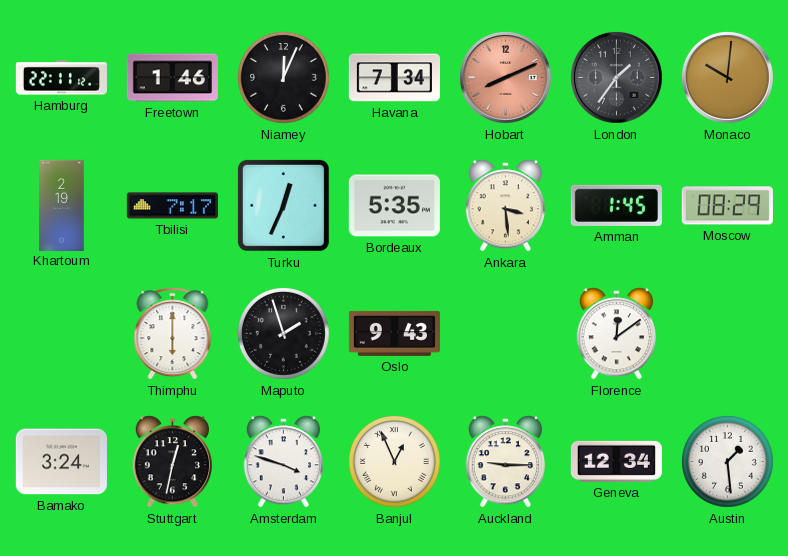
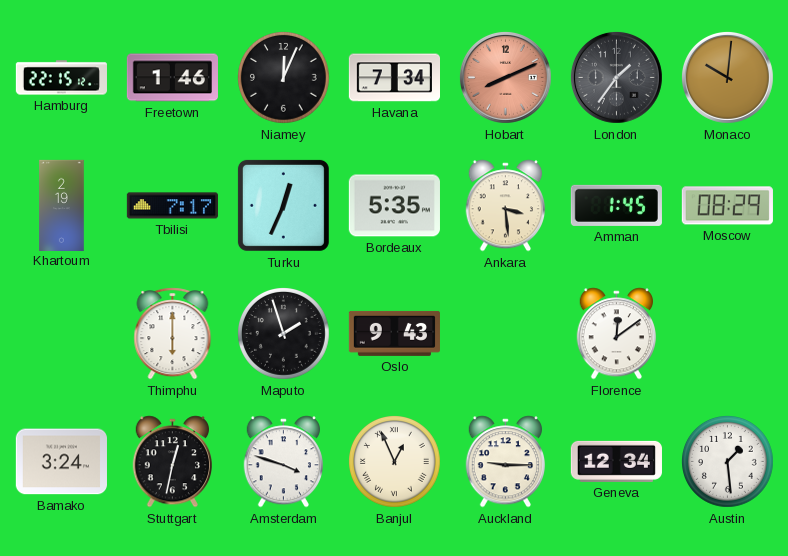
Hamburg: 22:11 -> 22:15
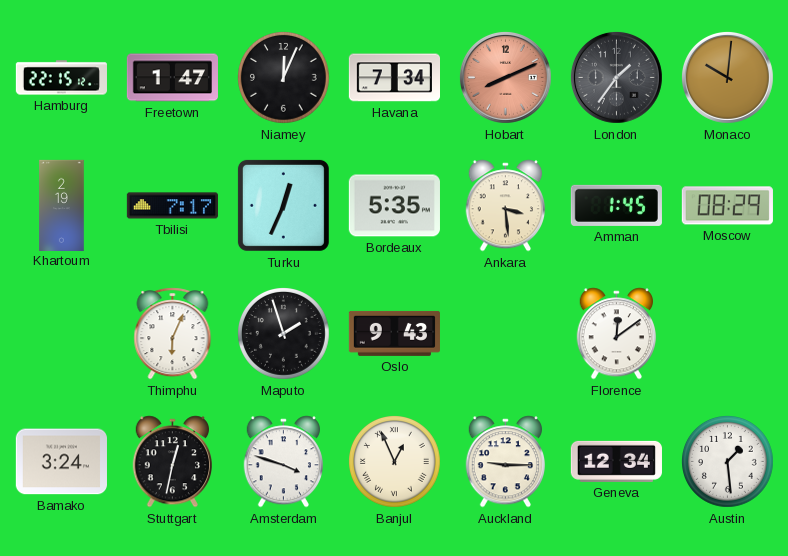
Freetown: 1:46 -> 1:47
Thimphu: 6:00 -> 6:04
